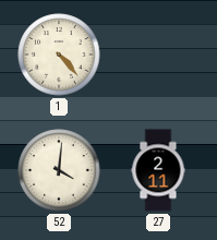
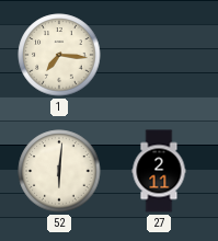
1: 4:23 -> 7:16
52: 4:01 -> 6:01
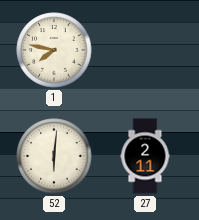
1: 7:16 -> 7:47
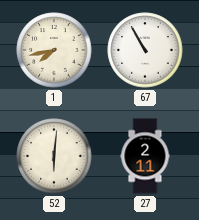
1: 7:47 -> 7:43
67: none -> 10:55
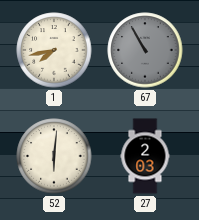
67 dial: white -> grey
27: 2:11 -> 2:03
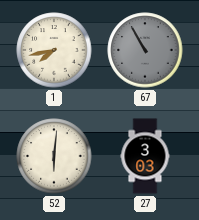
27: 2:03 -> 3:03
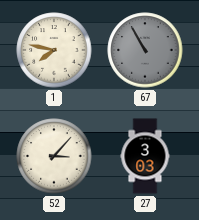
1: 7:43 -> 7:47
52: 6:01 -> 3:07
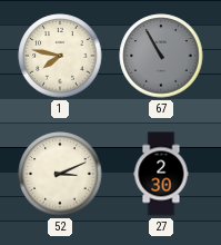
52: 3:07 -> 3:11
27: 3:03 -> 2:30
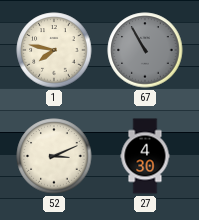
27: 2:30 -> 4:30
